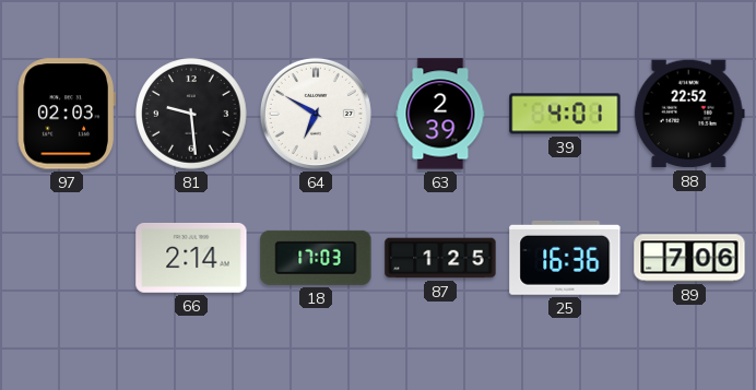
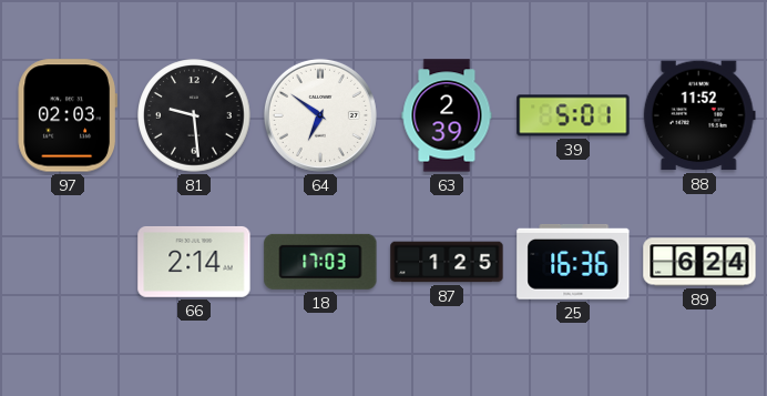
64: 6:50 -> 6:51
39: 4:01 -> 5:01
88: 22:52 -> 11:52
89: 7:06 -> 6:24
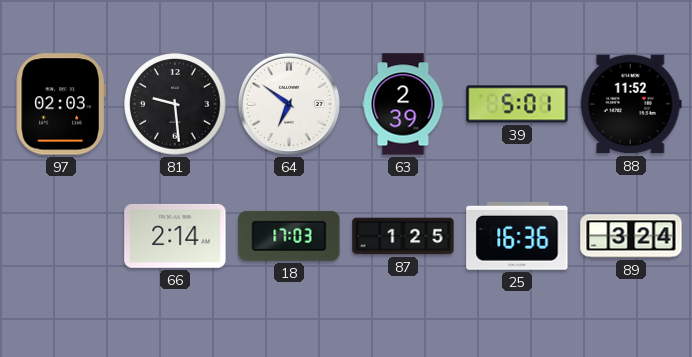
89: 6:24 -> 3:24
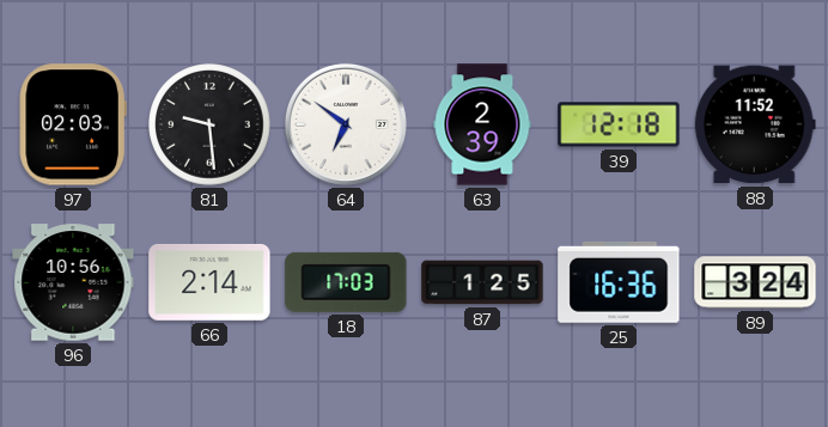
39: 5:01 -> 12:18
96: none -> 10:56
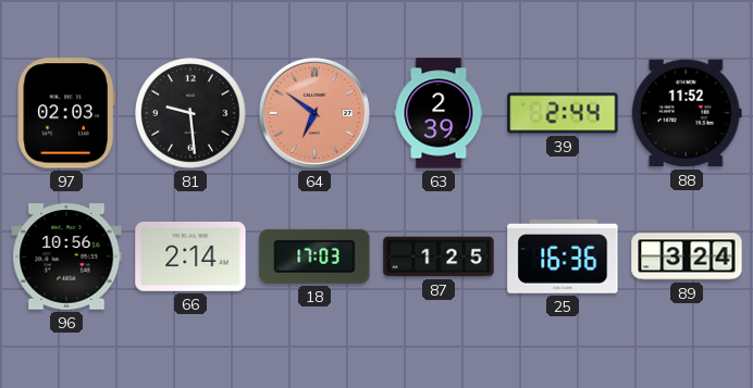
64 dial: white -> salmon
39: 12:18 -> 2:44
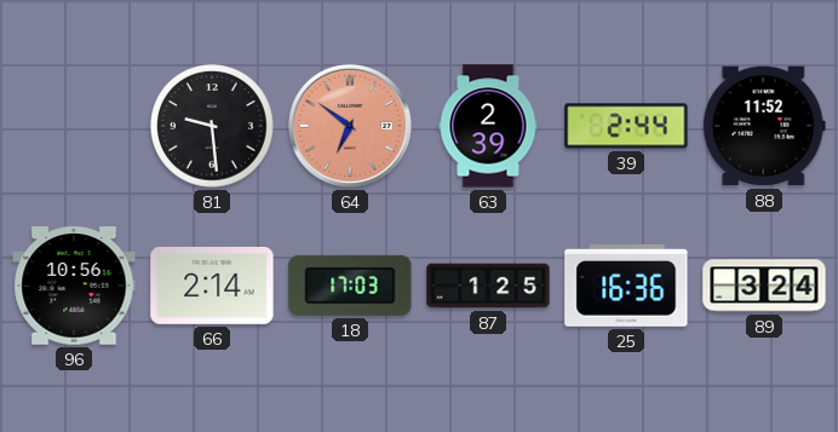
97: 02:03 -> none
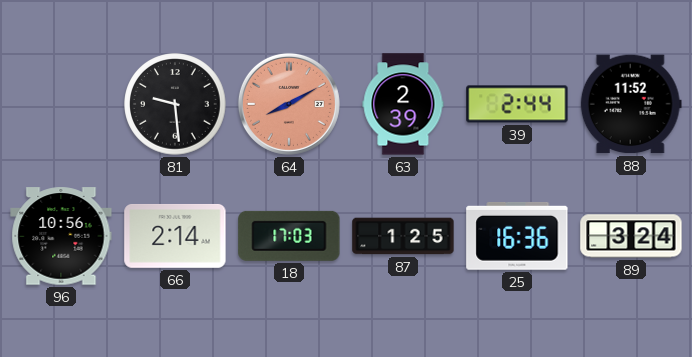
64: 6:51 -> 8:10
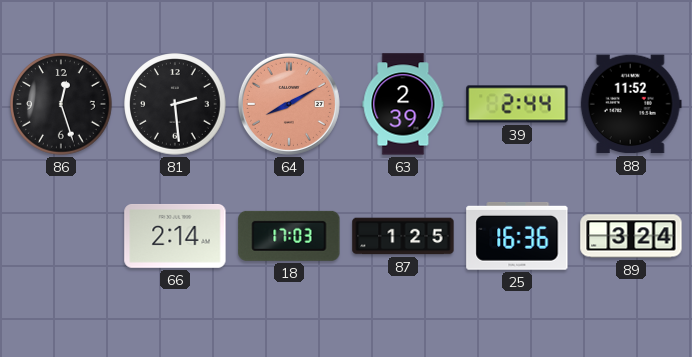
86: none -> 12:27
81: 9:29 -> 2:29
96: 10:56 -> none
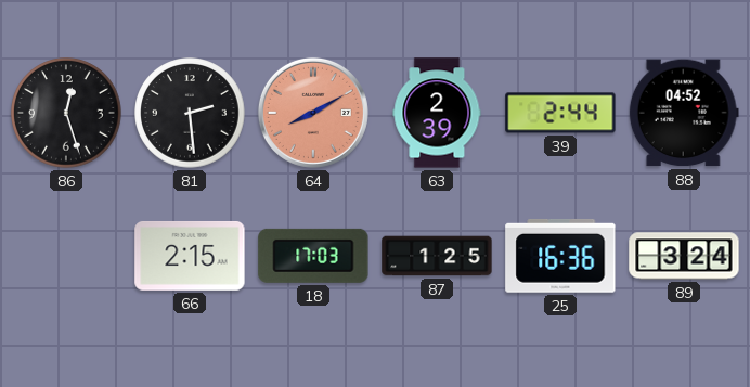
88: 11:52 -> 04:52
66: 2:14 -> 2:15
